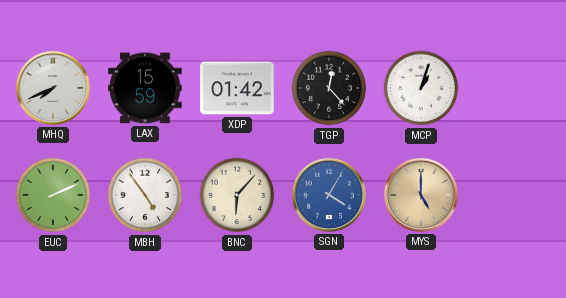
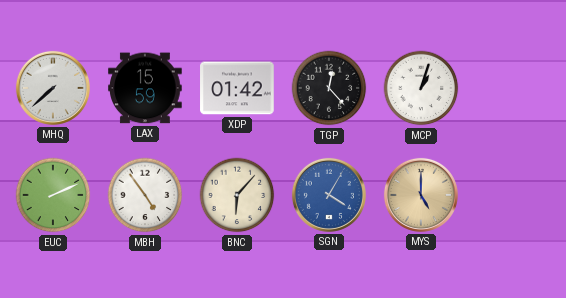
MHQ: 7:41 -> 7:38
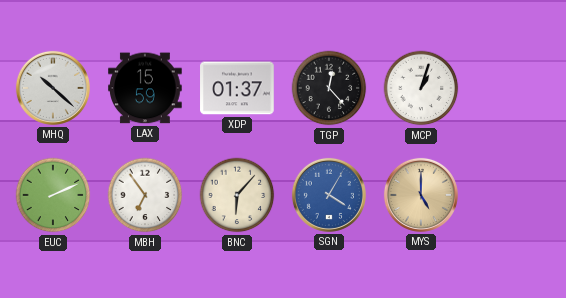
MHQ: 7:38 -> 10:22
XDP: 01:42 -> 01:37
MBH: 4:54 -> 6:54
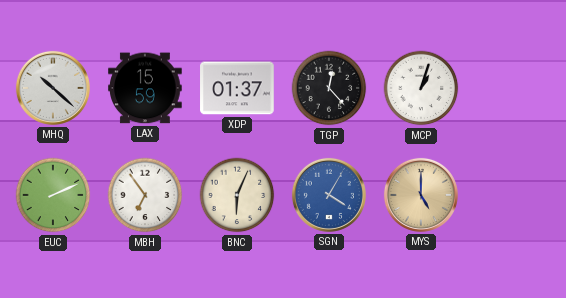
BNC: 6:07 -> 6:04
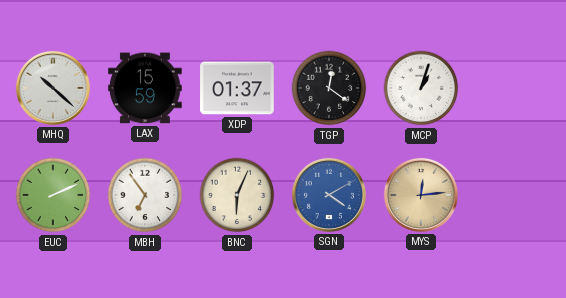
TGP: 12:23 -> 12:21
SGN: 4:05 -> 4:10
MYS: 5:00 -> 12:14
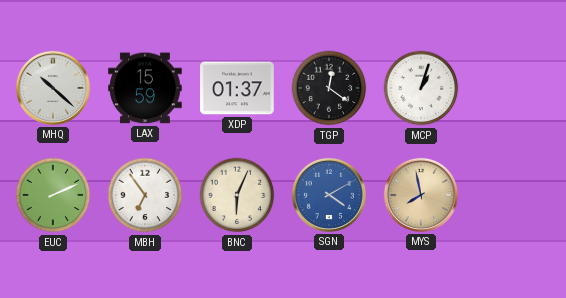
MYS: 12:14 -> 7:58
